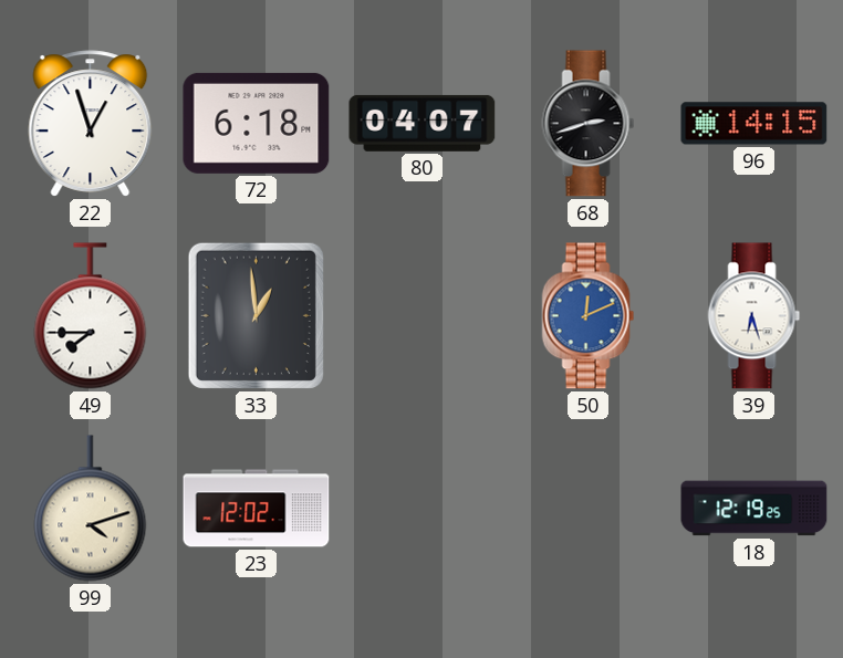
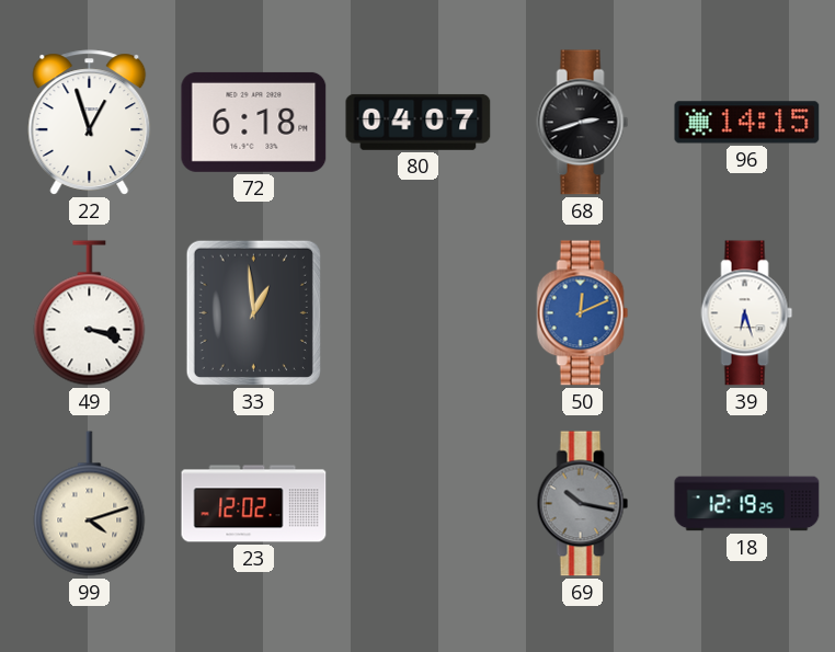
49: 7:45 -> 3:18
69: none -> 10:17
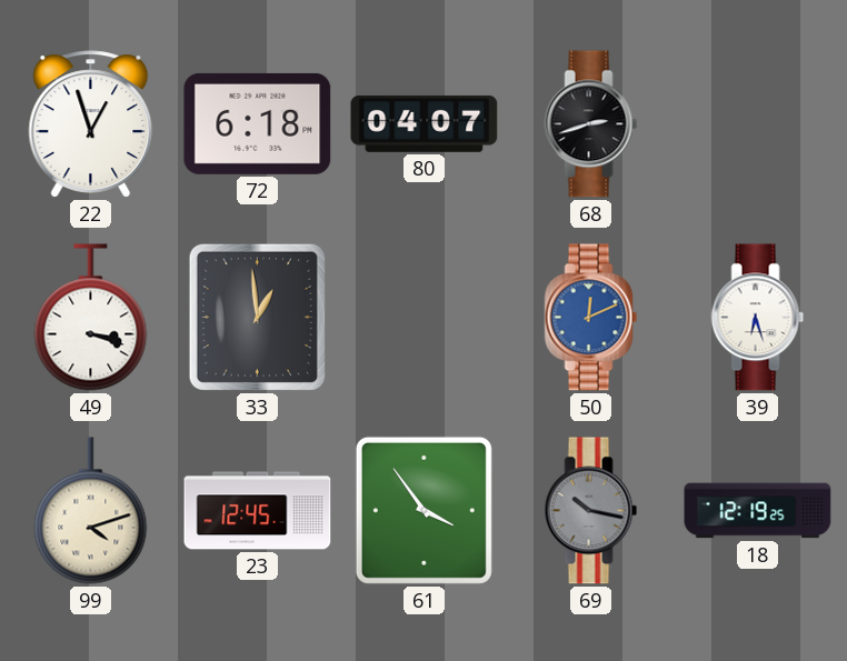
96: 14:15 -> none
23: 12:02 -> 12:45
61: none -> 3:54
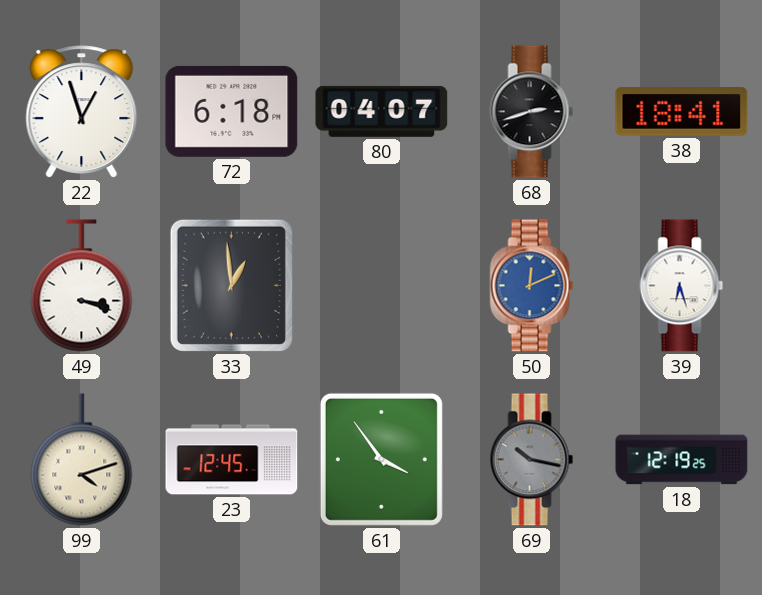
38: none -> 18:41
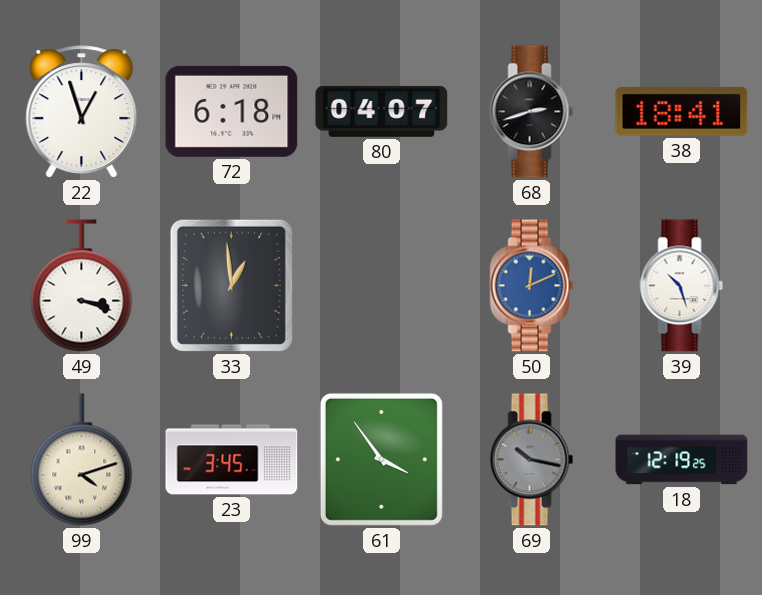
39: 6:27 -> 10:27
23: 12:45 -> 3:45
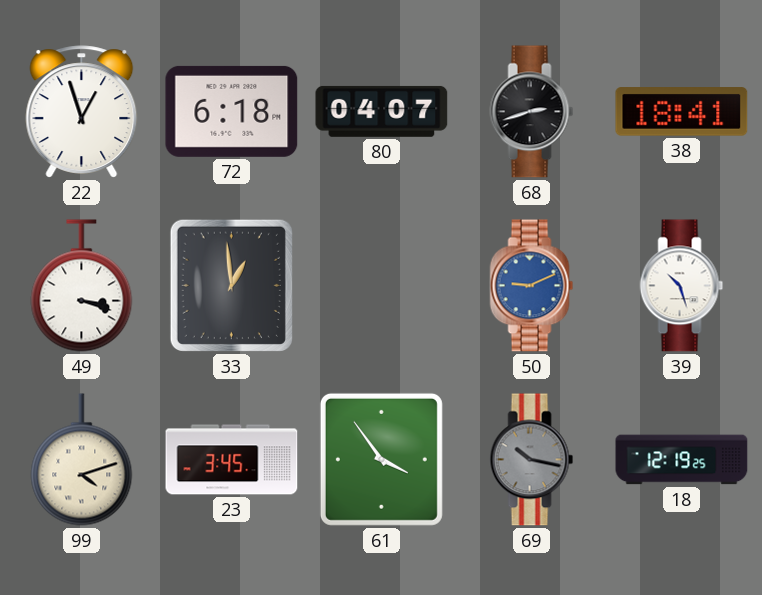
50: 12:11 -> 9:11
